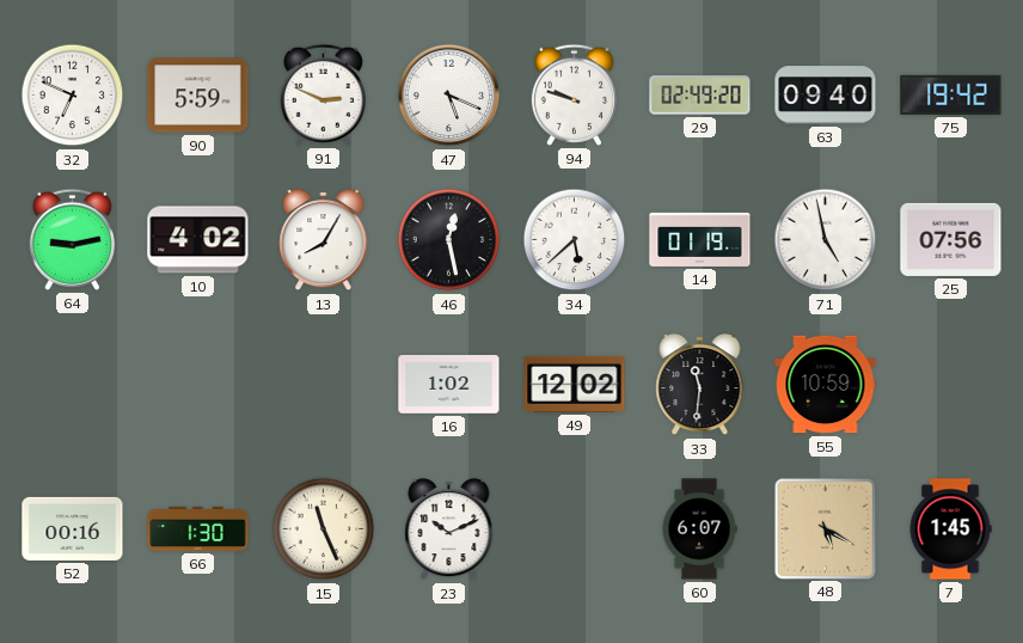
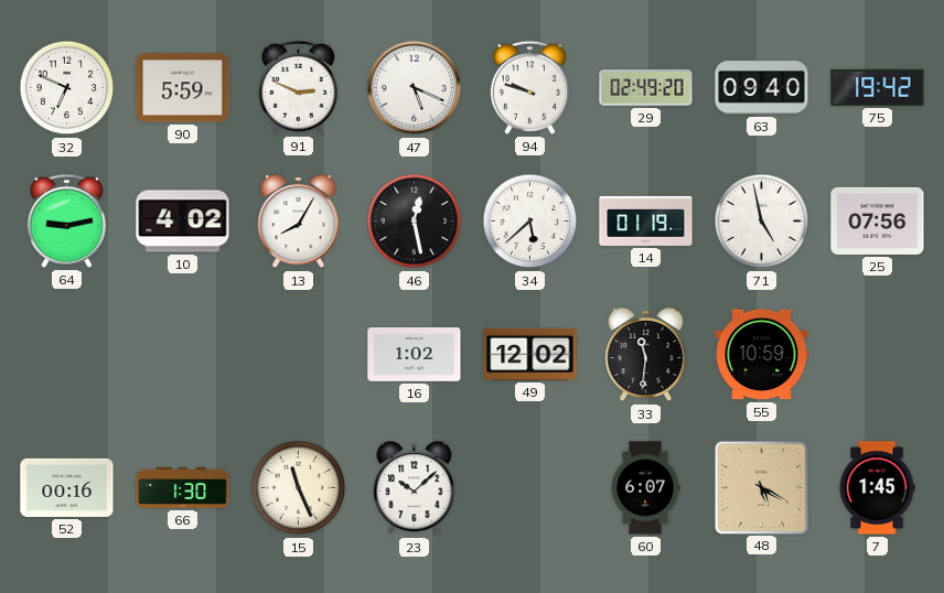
23: 10:11 -> 10:08
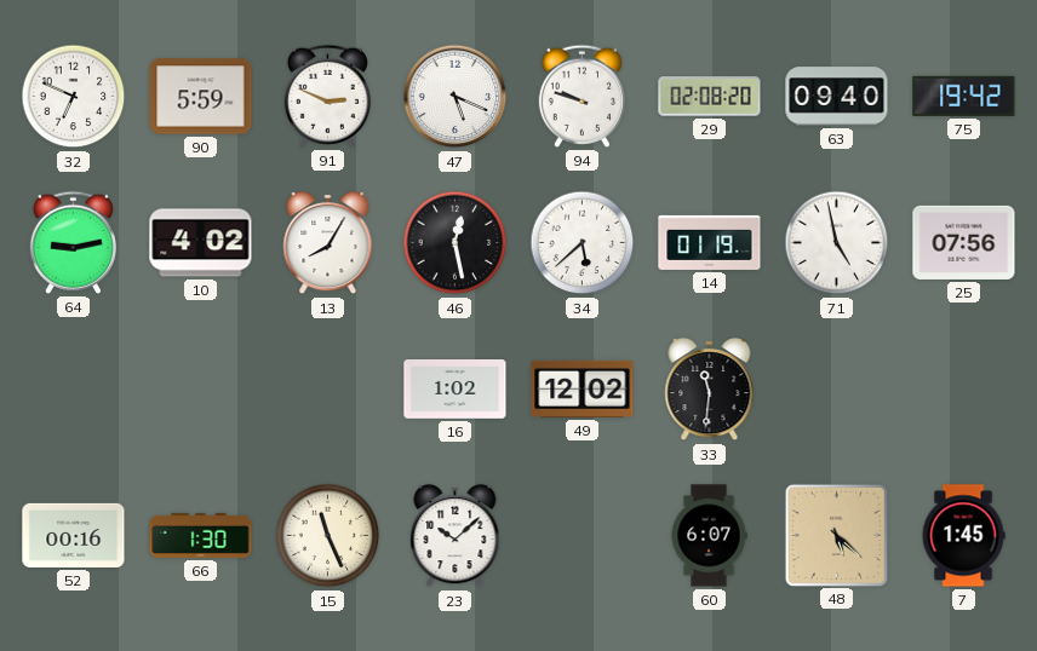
29: 02:49 -> 02:08
55: 10:59 -> none
48: 5:20 -> 5:22
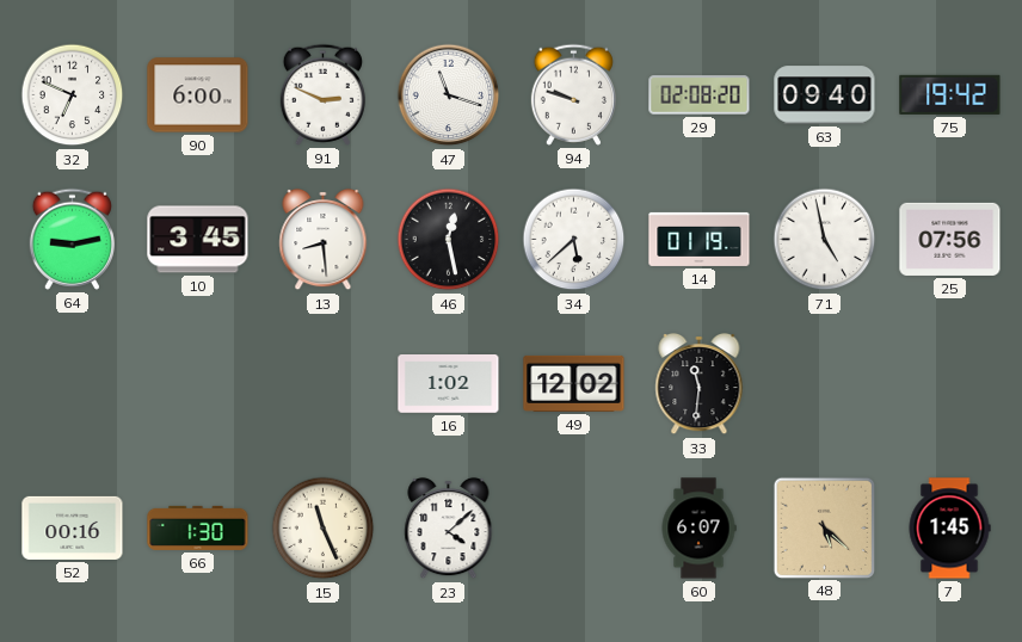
90: 5:59 -> 6:00
47: 5:19 -> 11:18
10: 4:02 -> 3:45
13: 8:05 -> 8:29
23: 10:08 -> 4:08
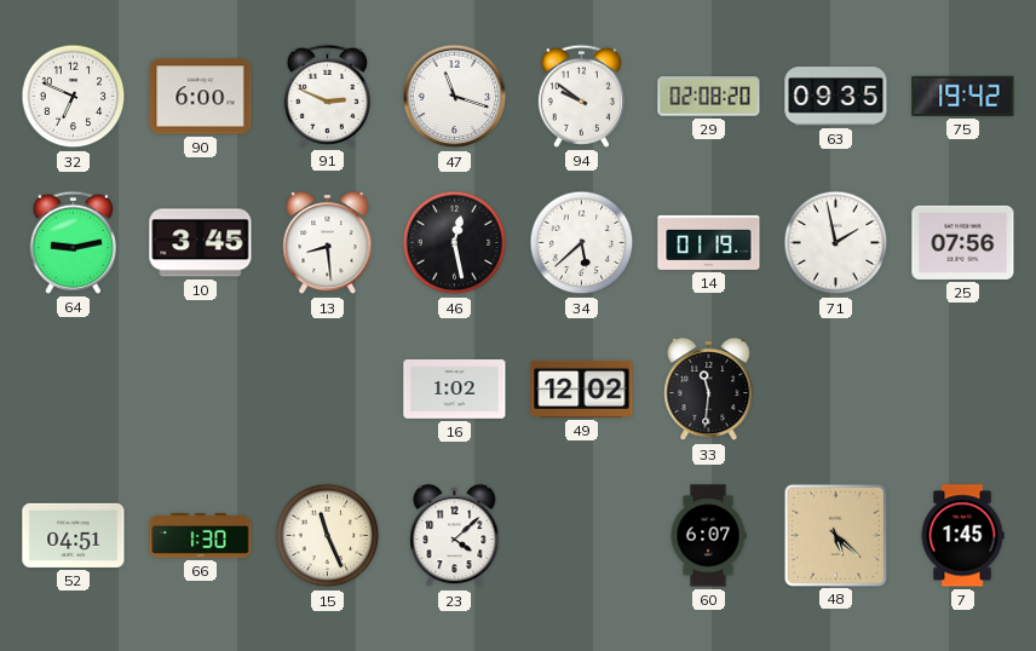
94: 9:48 -> 9:51
63: 09:40 -> 09:35
71: 4:58 -> 1:58
52: 00:16 -> 04:51
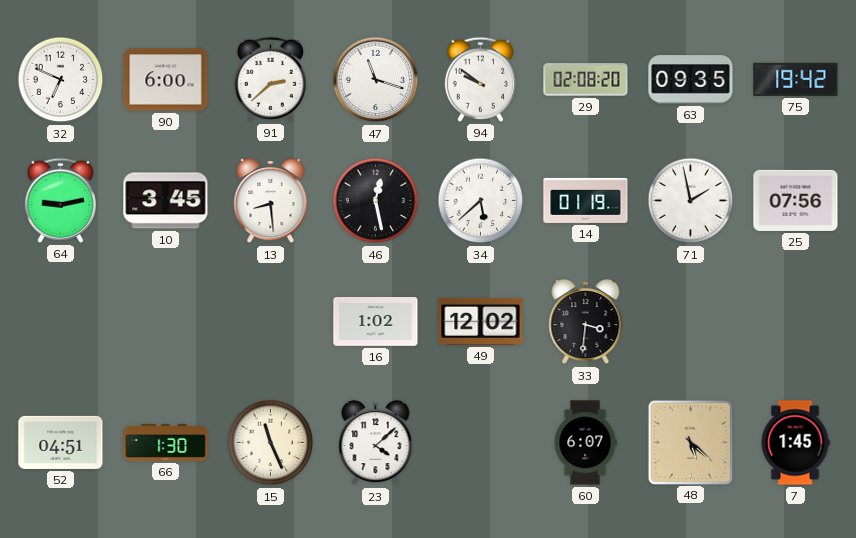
91: 2:49 -> 2:38
33: 11:31 -> 3:31
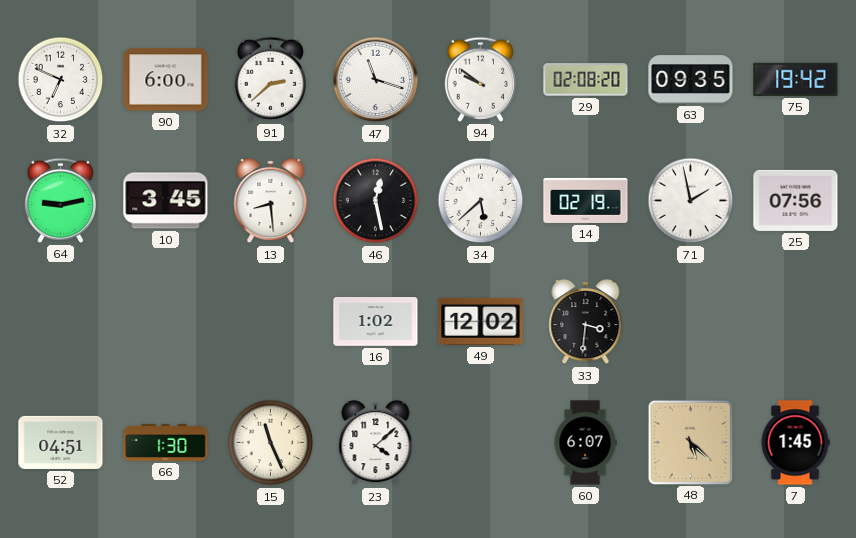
14: 01:19 -> 02:19
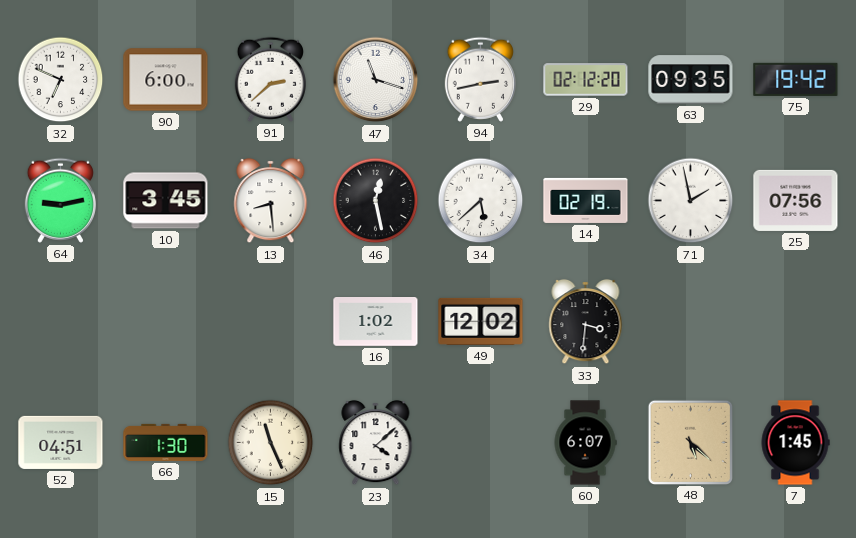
94: 9:51 -> 2:43
29: 02:08 -> 02:12
